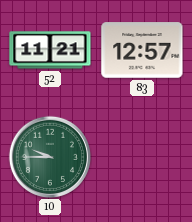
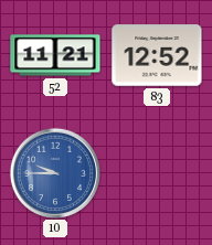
83: 12:57 -> 12:52
10 dial: green -> blue
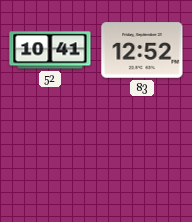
52: 11:21 -> 10:41
10: 9:45 -> none
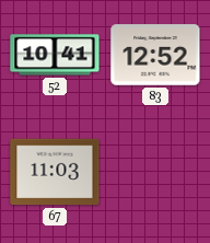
67: none -> 11:03
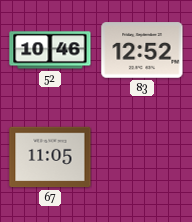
52: 10:41 -> 10:46
67: 11:03 -> 11:05
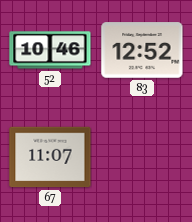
67: 11:05 -> 11:07
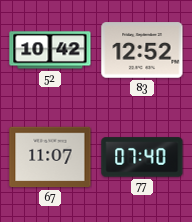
52: 10:46 -> 10:42
77: none -> 07:40
